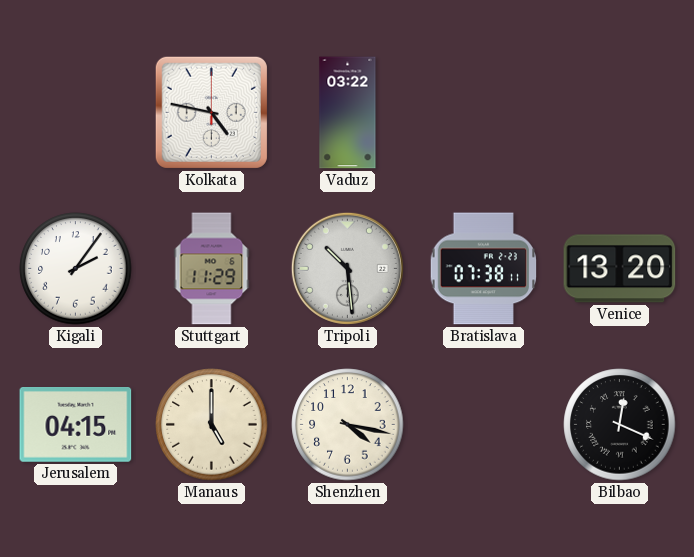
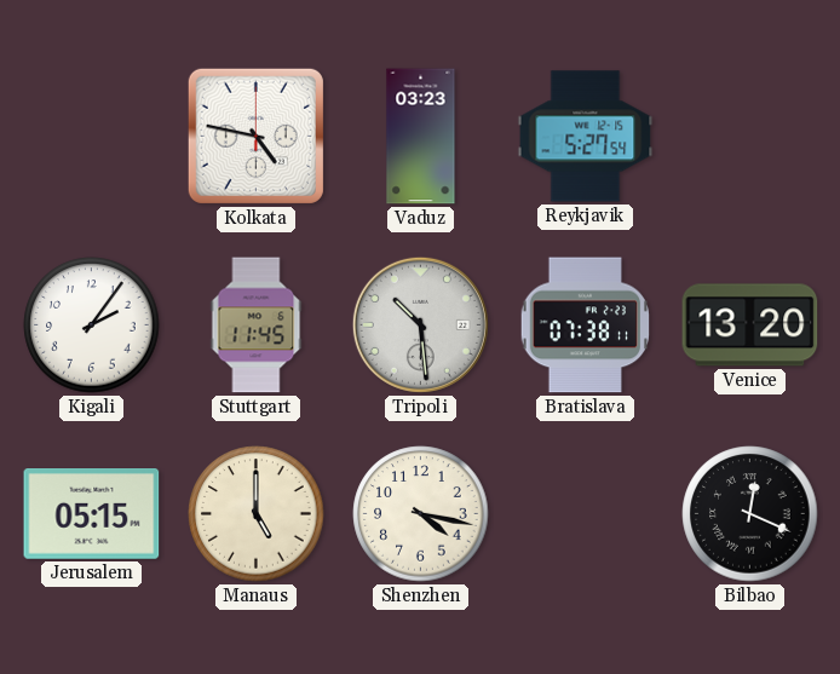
Vaduz: 03:22 -> 03:23
Reykjavik: none -> 5:27
Stuttgart: 11:29 -> 11:45
Jerusalem: 04:15 -> 05:15
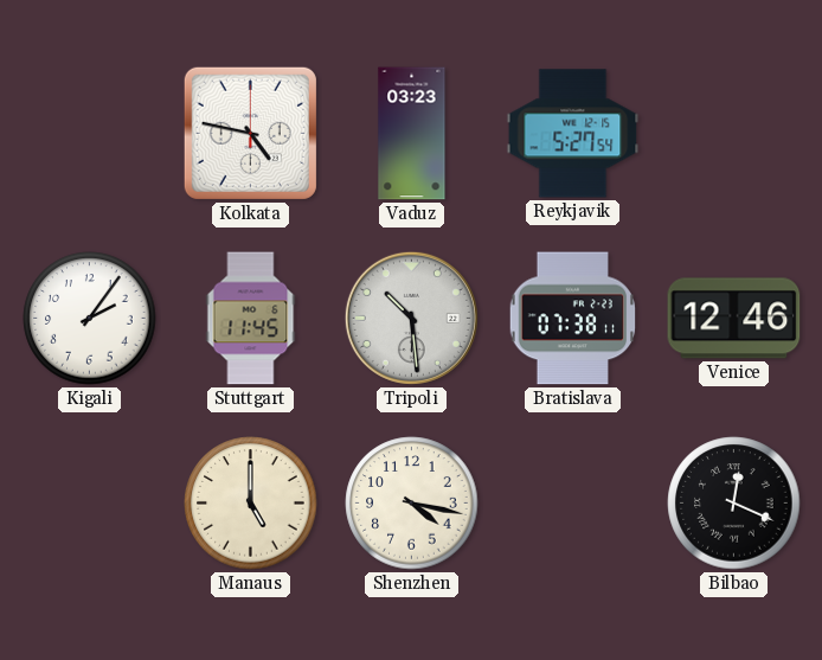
Venice: 13:20 -> 12:46
Jerusalem: 05:15 -> none
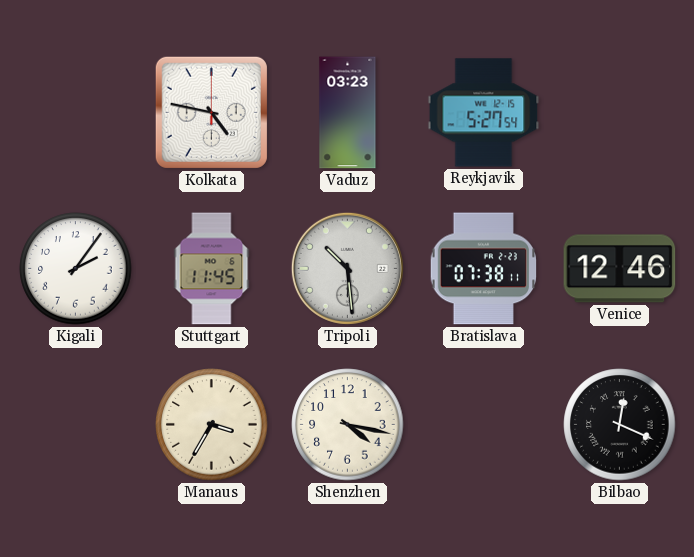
Manaus: 5:00 -> 3:35
